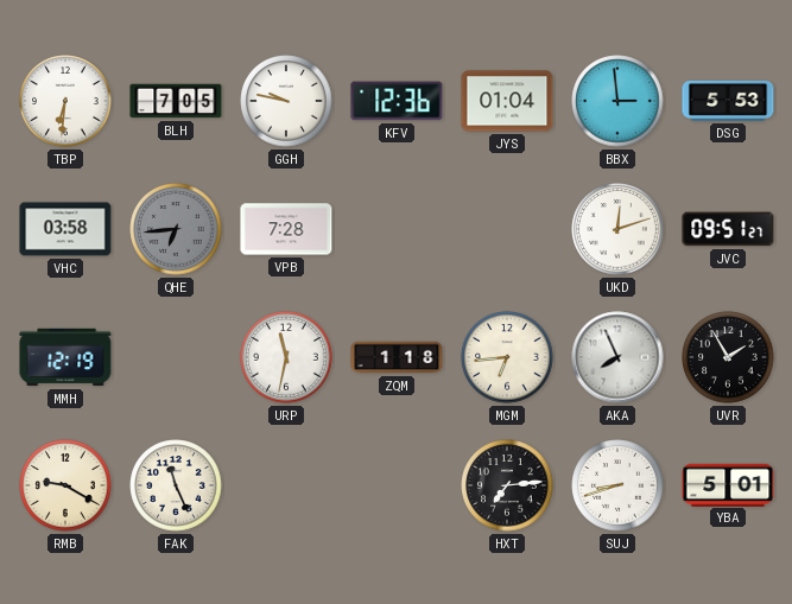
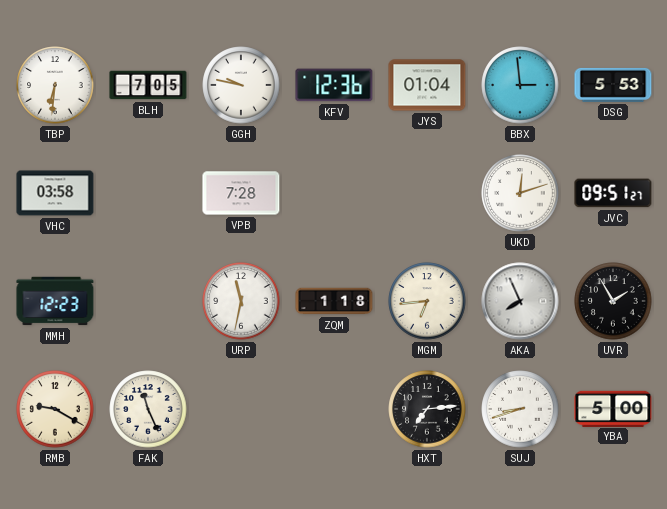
QHE: 6:44 -> none
MMH: 12:19 -> 12:23
YBA: 5:01 -> 5:00
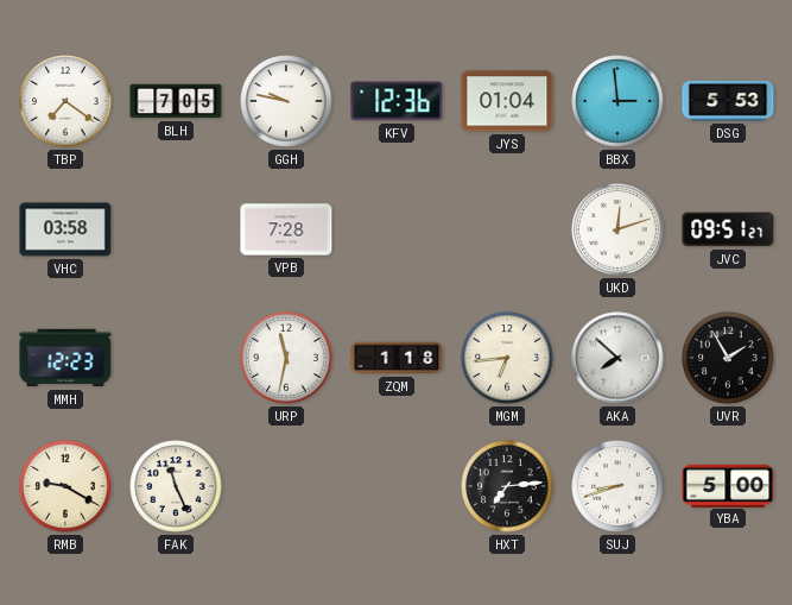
TBP: 6:31 -> 7:21
AKA: 7:56 -> 7:52
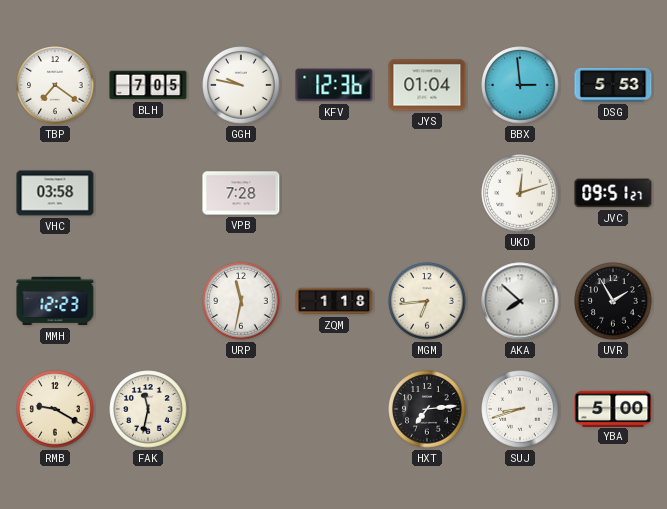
FAK: 11:26 -> 11:32
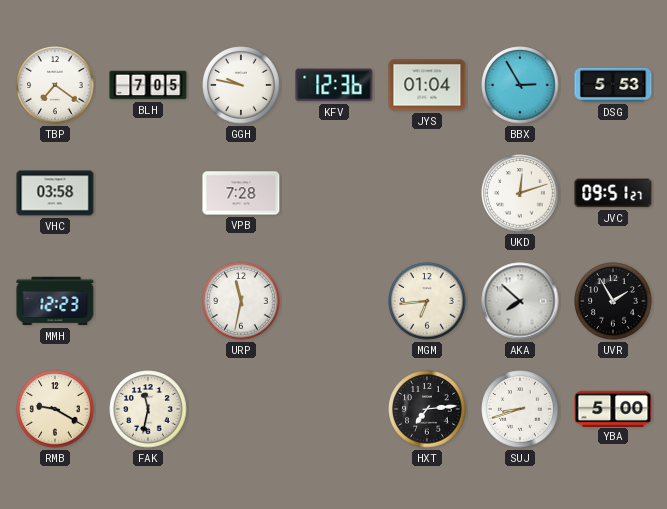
BBX: 2:59 -> 2:55
ZQM: 1:18 -> none
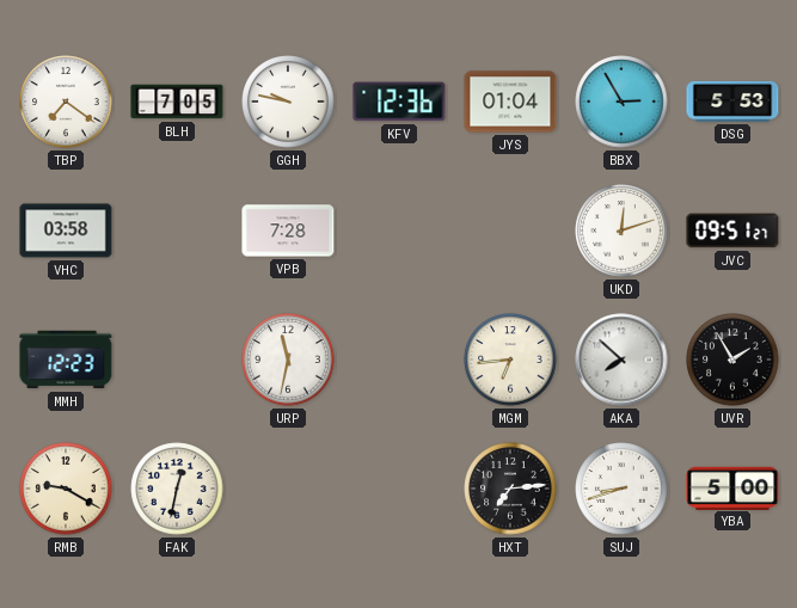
FAK: 11:32 -> 12:32
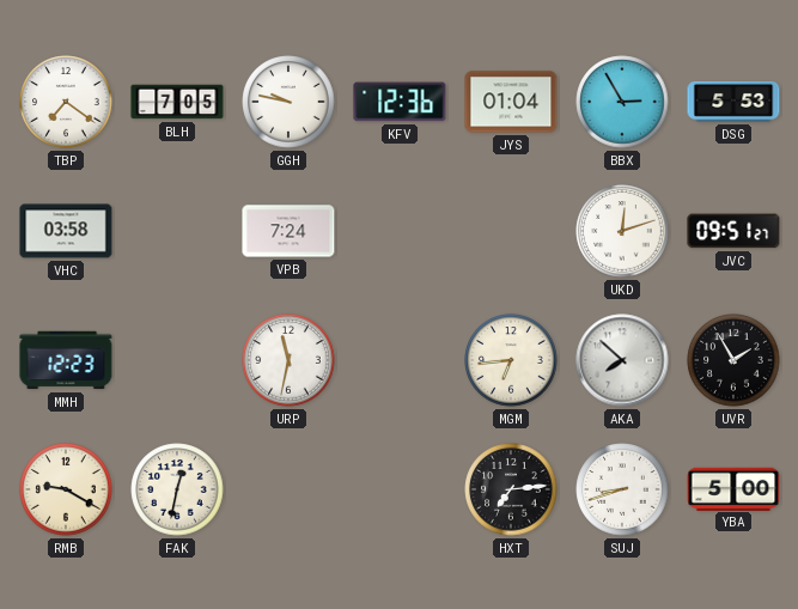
VPB: 7:28 -> 7:24
